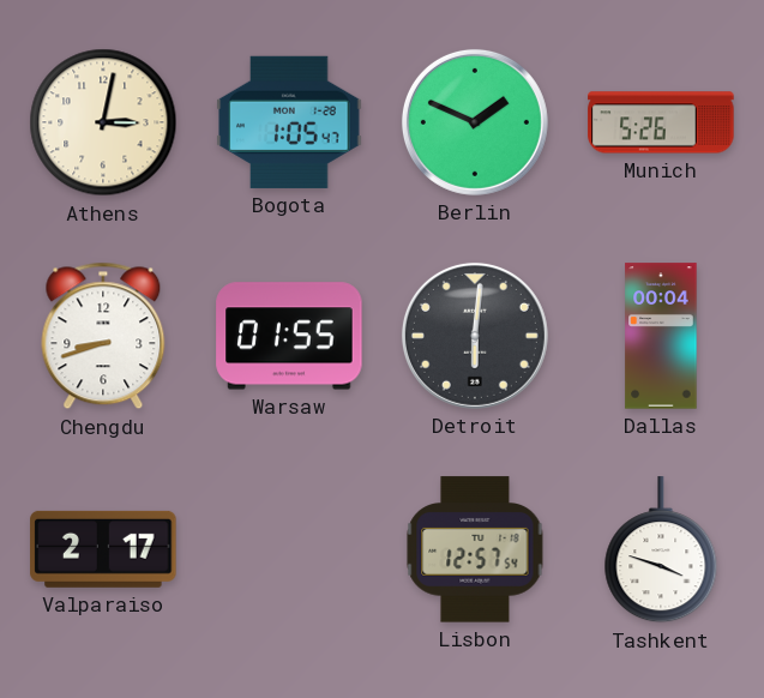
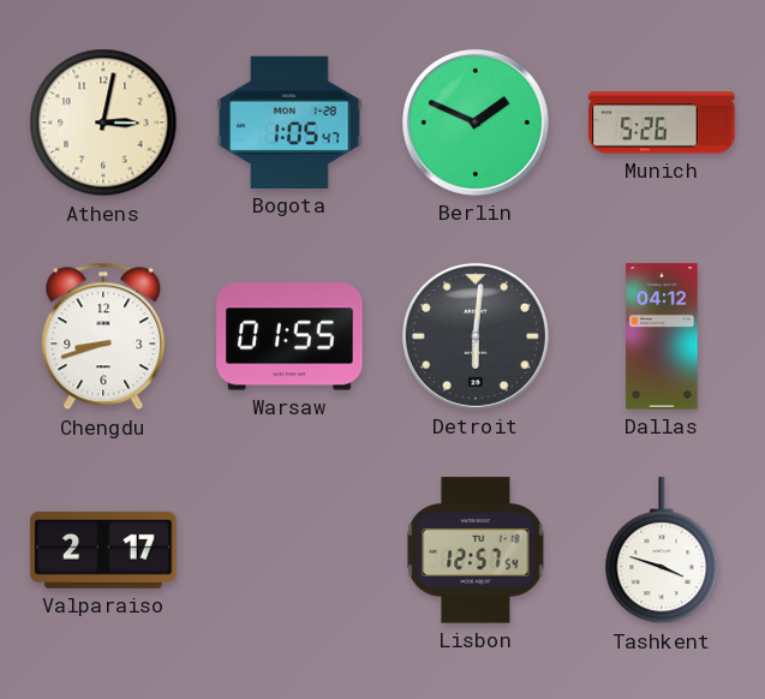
Dallas: 00:04 -> 04:12
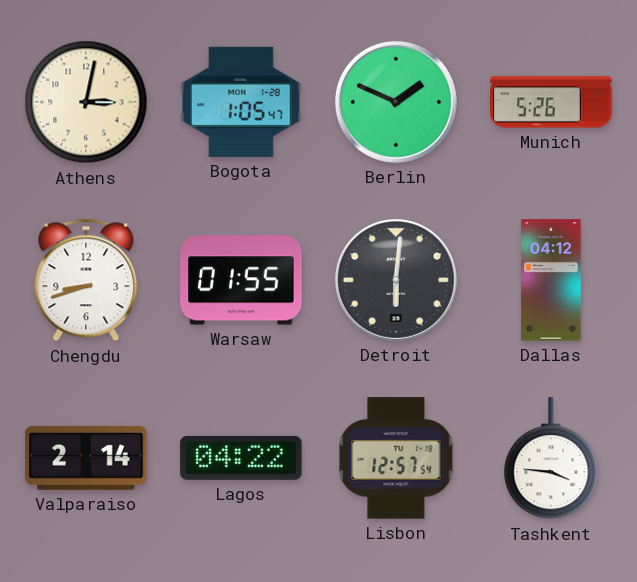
Valparaiso: 2:17 -> 2:14
Lagos: none -> 04:22
Tashkent: 3:48 -> 3:46
